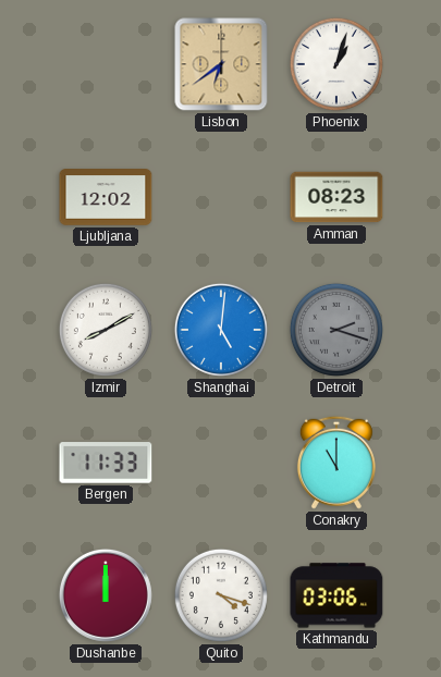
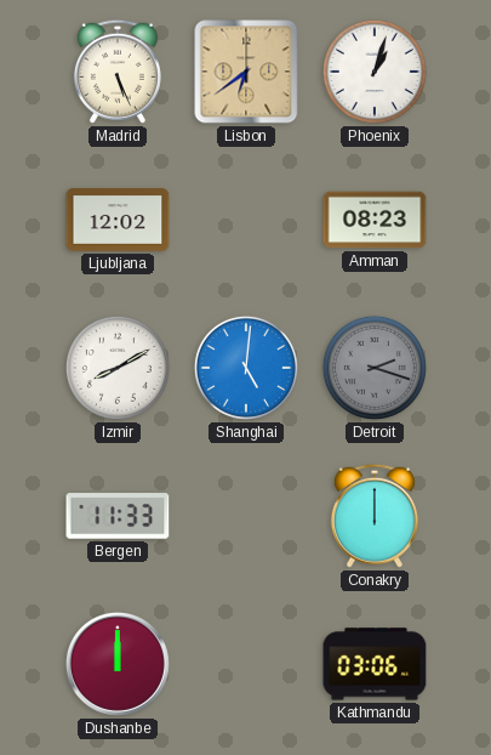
Madrid: none -> 5:26
Conakry: 11:00 -> 12:00
Quito: 4:18 -> none
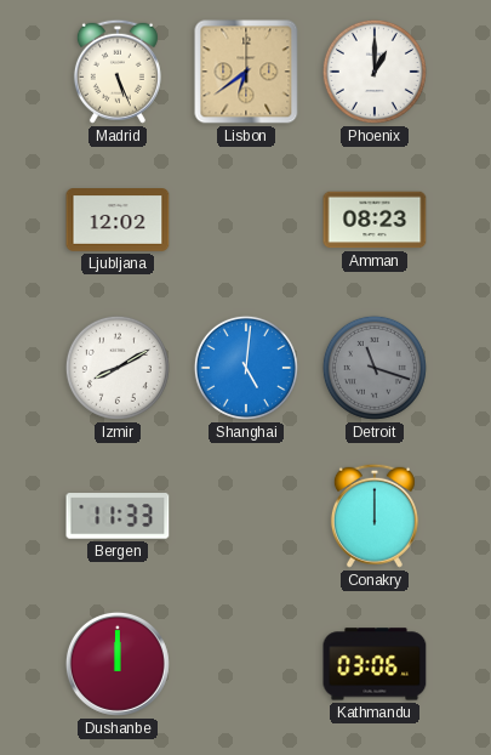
Phoenix: 1:03 -> 1:00
Detroit: 2:18 -> 11:18
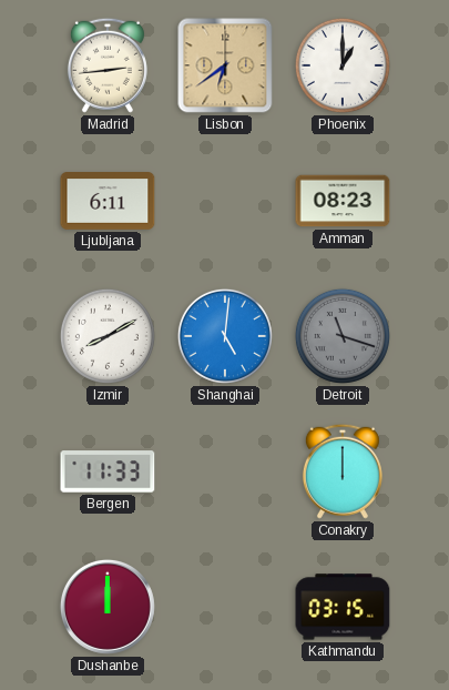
Madrid: 5:26 -> 2:44
Ljubljana: 12:02 -> 6:11
Kathmandu: 03:06 -> 03:15
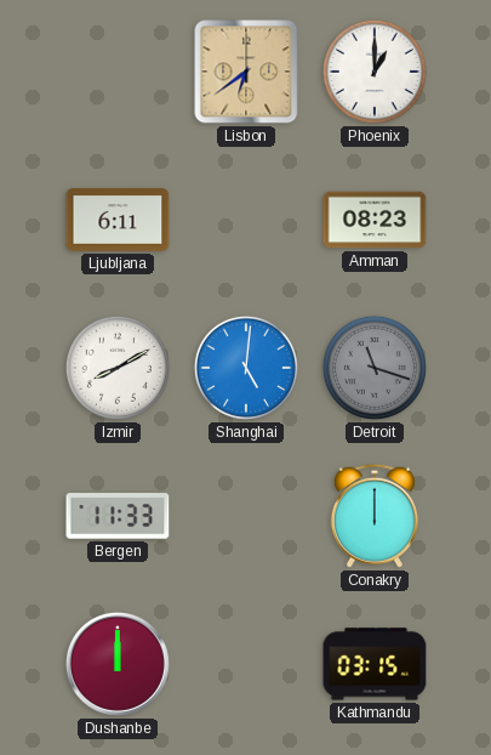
Madrid: 2:44 -> none
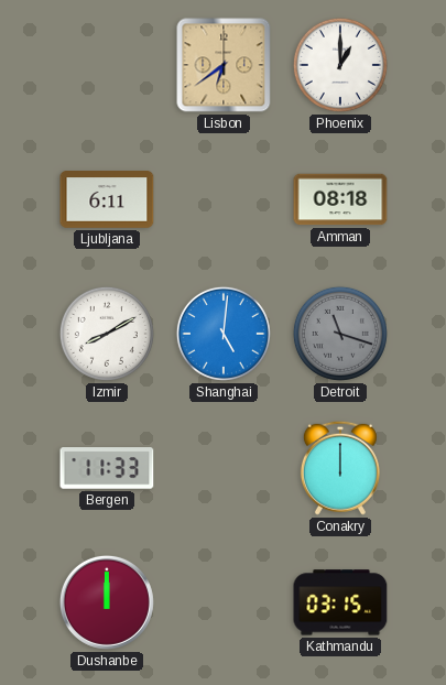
Amman: 08:23 -> 08:18
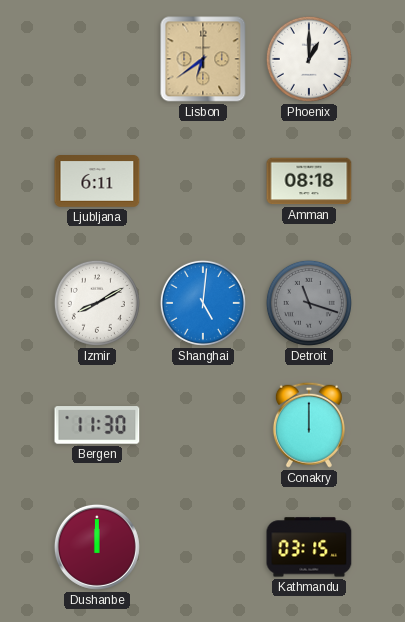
Bergen: 11:33 -> 11:30
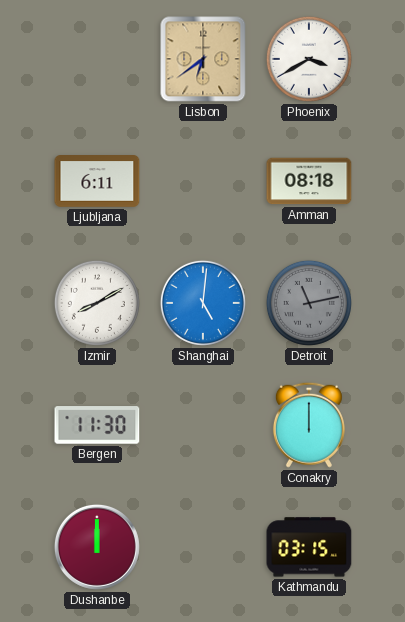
Phoenix: 1:00 -> 3:40
Detroit: 11:18 -> 11:13
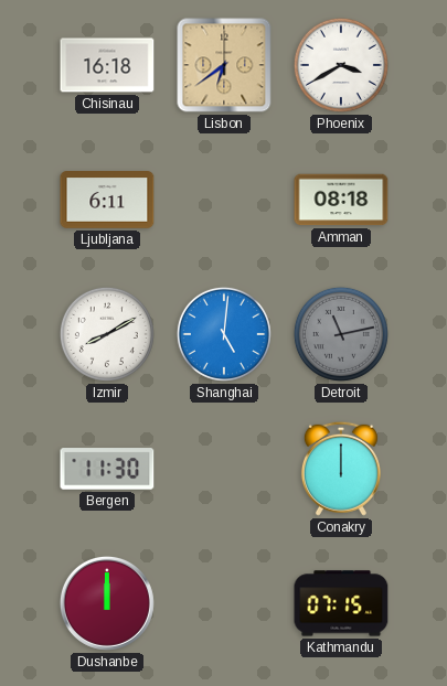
Chisinau: none -> 16:18
Kathmandu: 03:15 -> 07:15
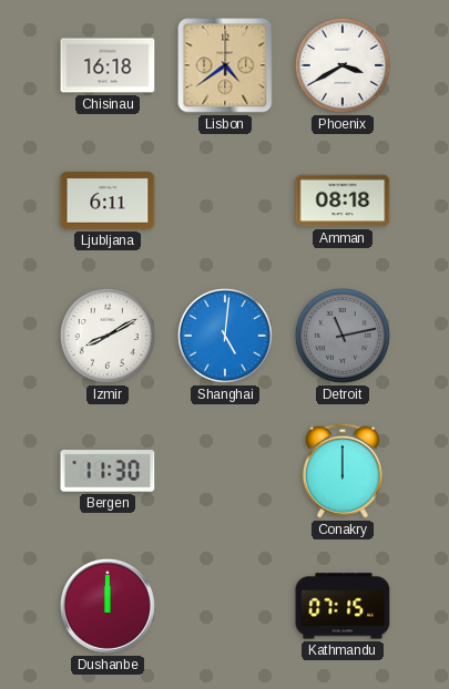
Lisbon: 6:39 -> 4:39
